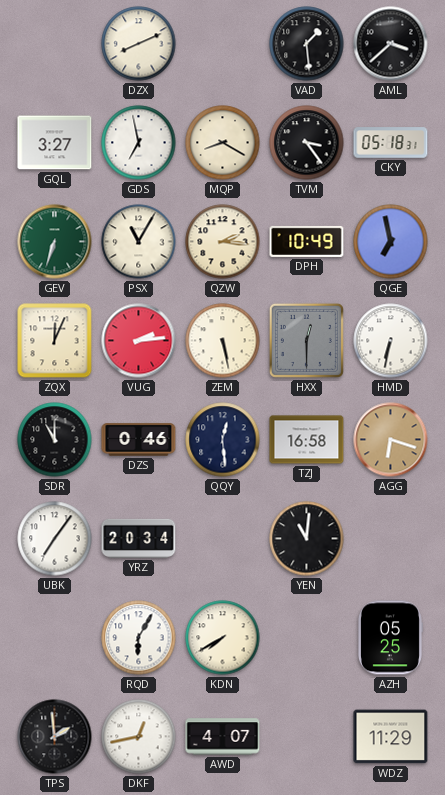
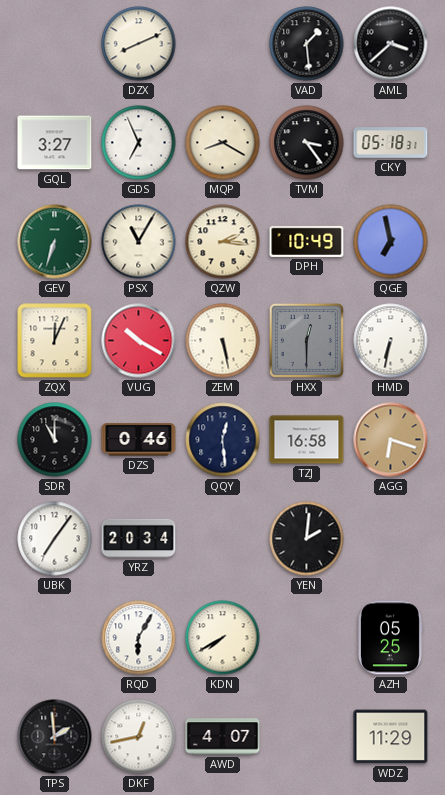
GDS: 6:58 -> 6:56
VUG: 2:14 -> 10:20
YEN: 11:01 -> 2:01
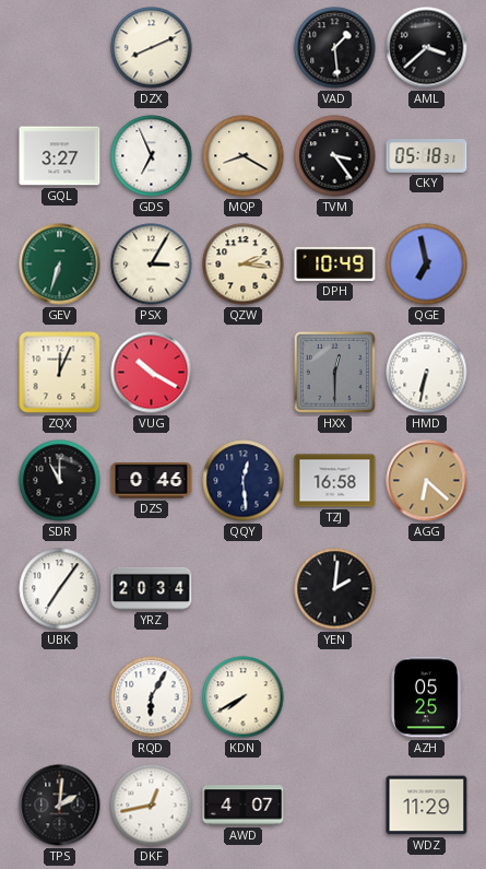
PSX: 11:05 -> 3:05
ZEM: 5:28 -> none
AGG: 6:18 -> 6:22
TPS: 1:59 -> 2:01
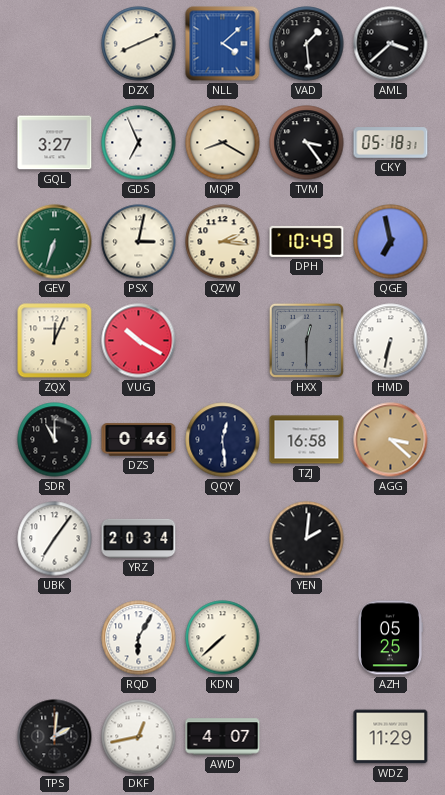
NLL: none -> 4:08
PSX: 3:05 -> 3:02
AGG: 6:22 -> 3:22
KDN: 7:40 -> 7:38
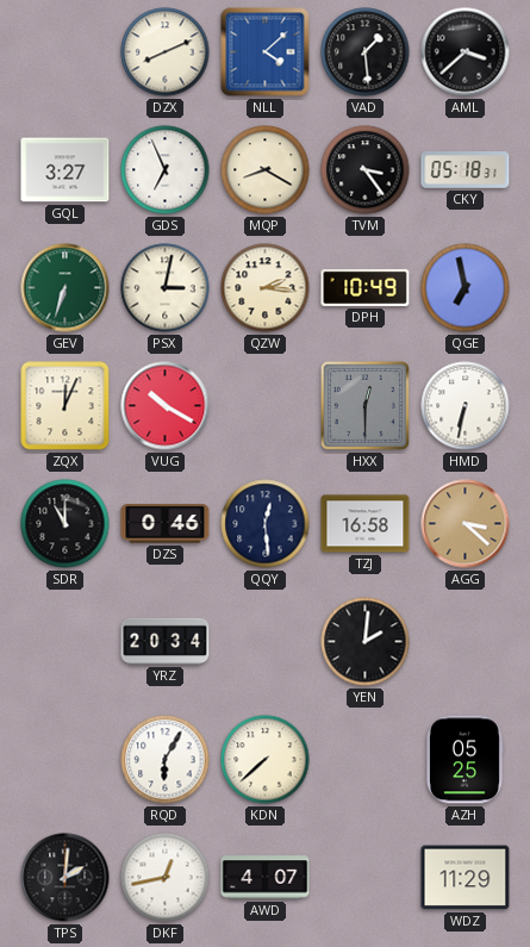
UBK: 7:06 -> none
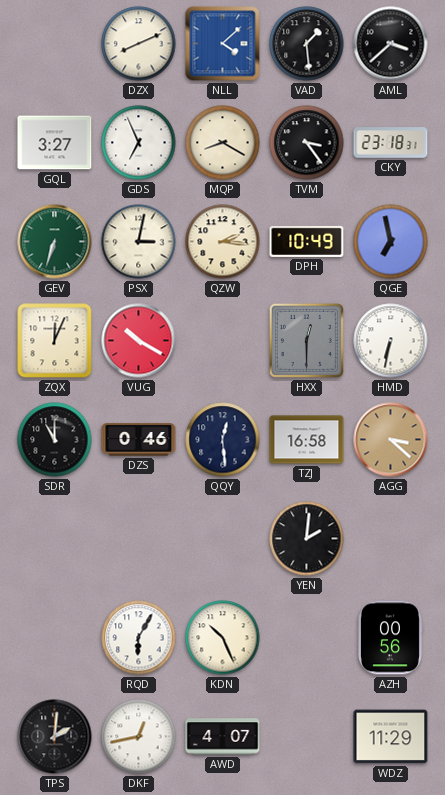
CKY: 05:18 -> 23:18
YRZ: 20:34 -> none
KDN: 7:38 -> 10:26
AZH: 05:25 -> 00:56
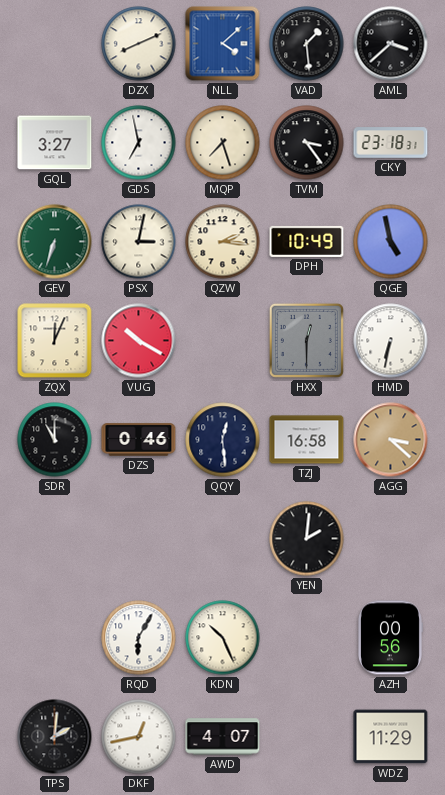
GDS: 6:56 -> 6:58
MQP: 8:20 -> 7:27
QGE: 6:58 -> 4:58
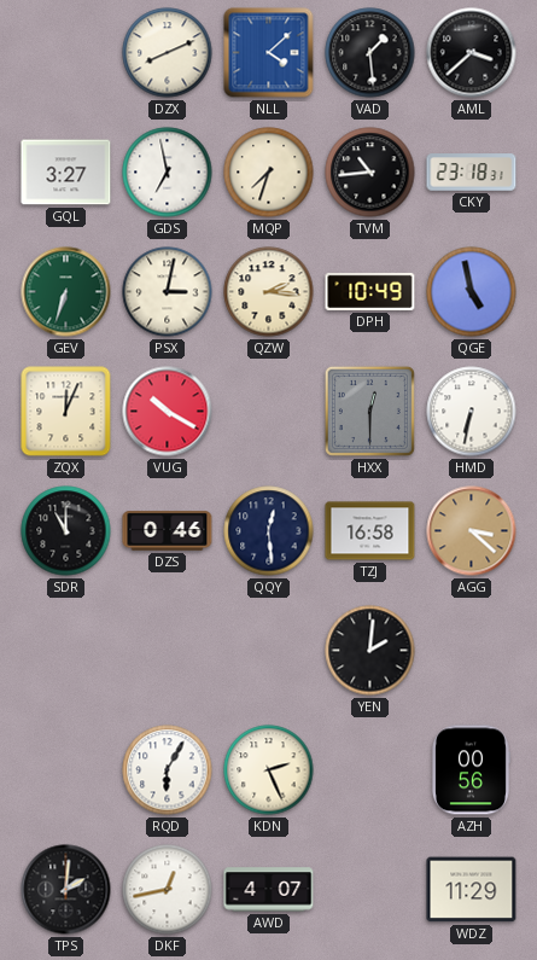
MQP: 7:27 -> 7:33
TVM: 3:24 -> 10:44
KDN: 10:26 -> 2:26
